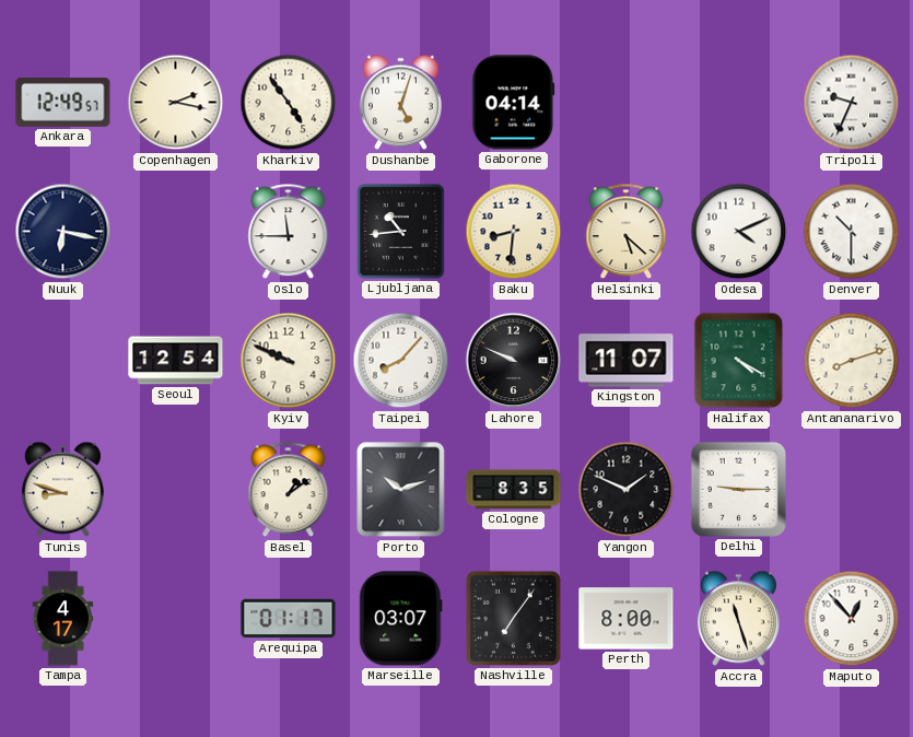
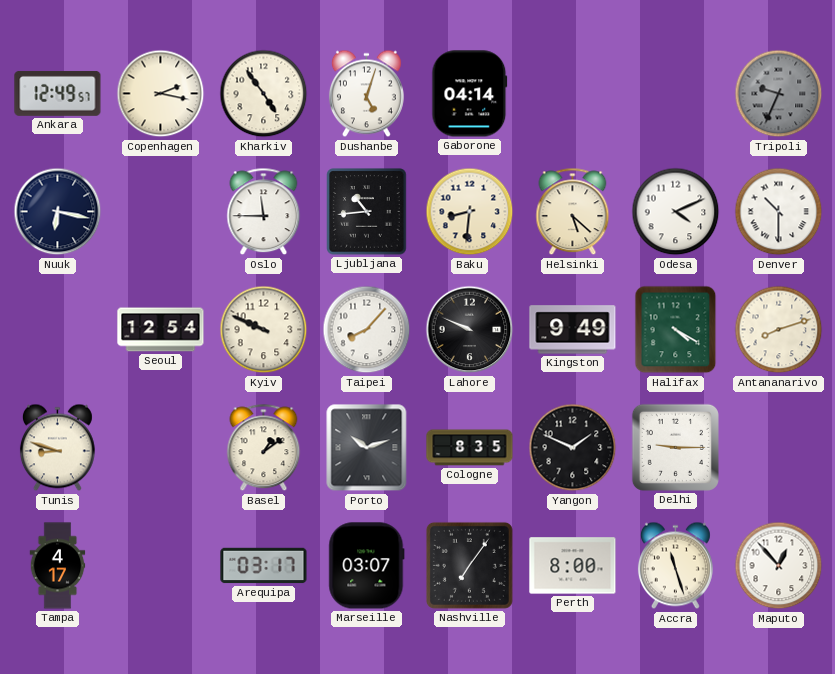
Tripoli dial: white -> grey
Kingston: 11:07 -> 9:49
Arequipa: 01:17 -> 03:17
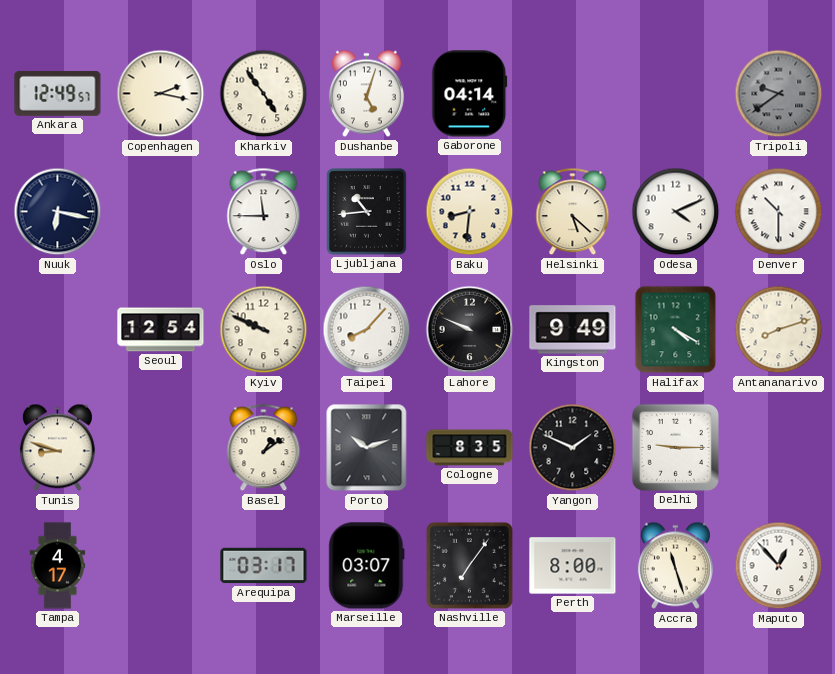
Tripoli: 9:34 -> 9:39
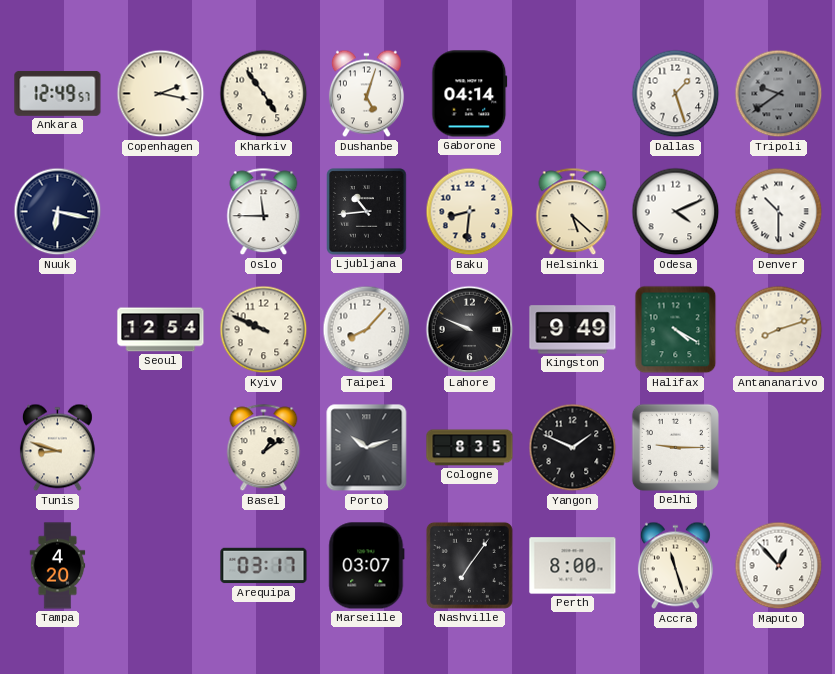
Dallas: none -> 1:27
Tampa: 4:17 -> 4:20
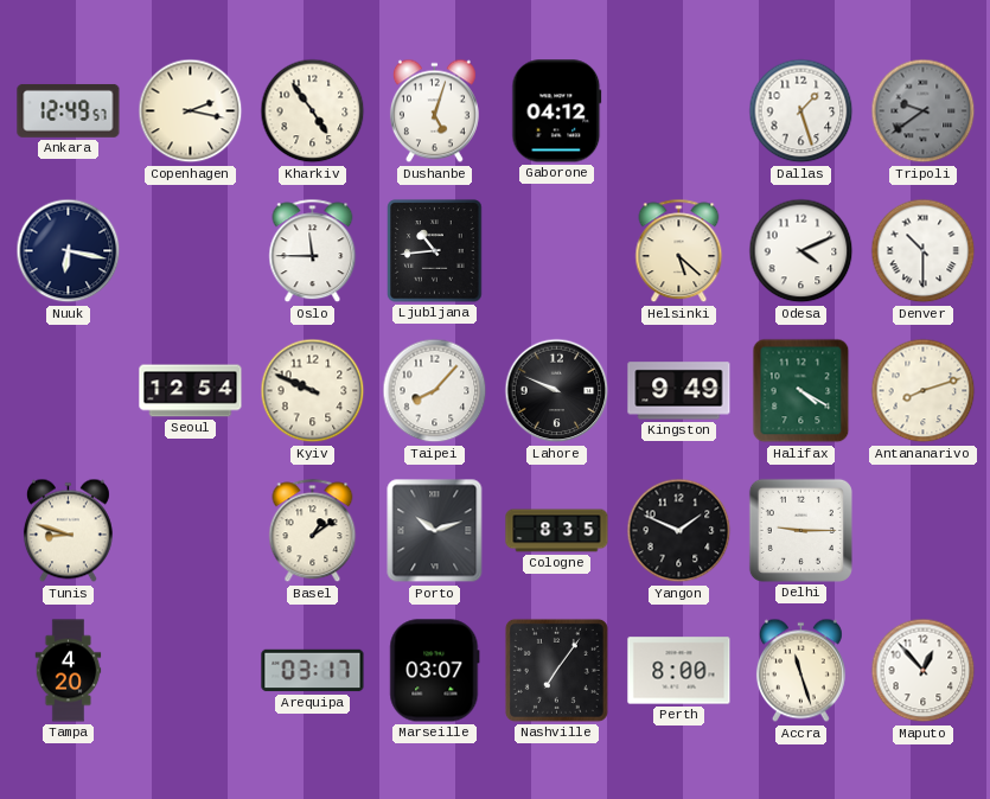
Gaborone: 04:14 -> 04:12
Baku: 8:31 -> none
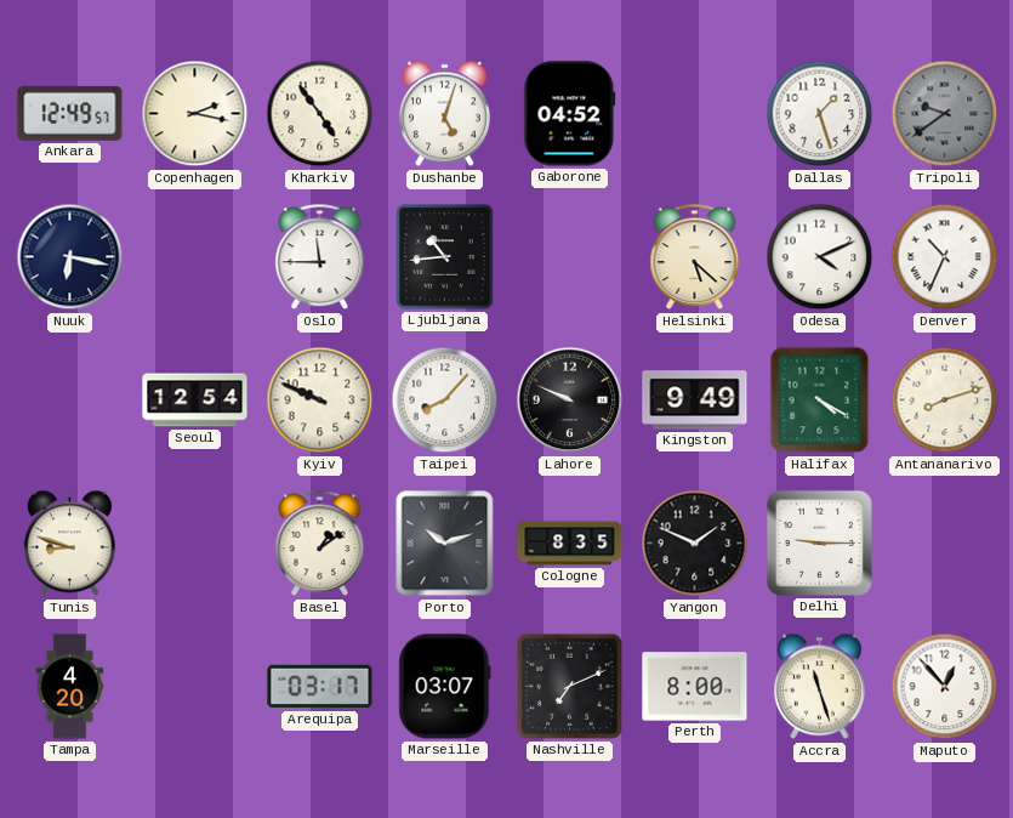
Gaborone: 04:12 -> 04:52
Denver: 10:30 -> 10:34
Nashville: 7:06 -> 7:11
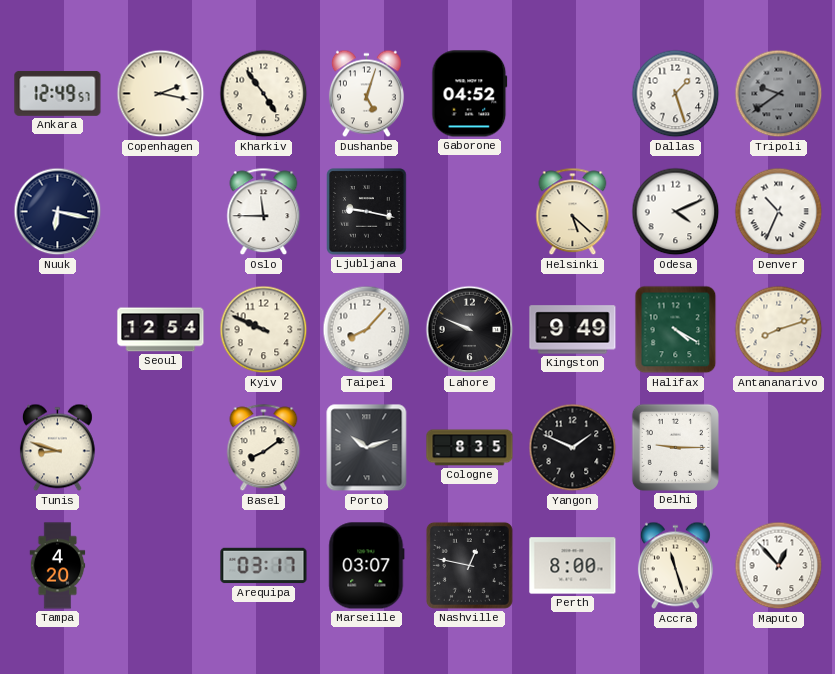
Ljubljana: 10:44 -> 9:17
Basel: 1:09 -> 8:09
Nashville: 7:11 -> 12:47
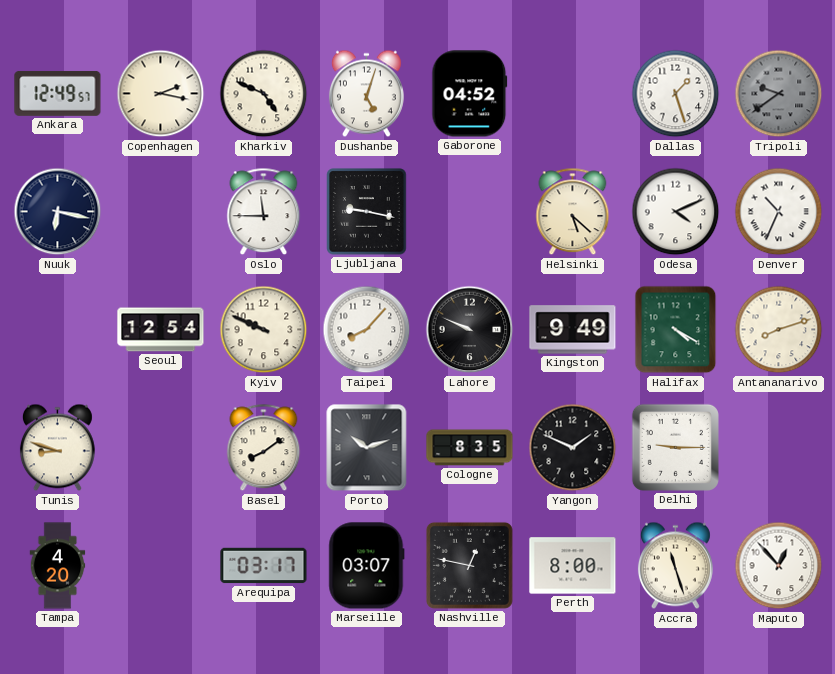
Kharkiv: 4:54 -> 4:49
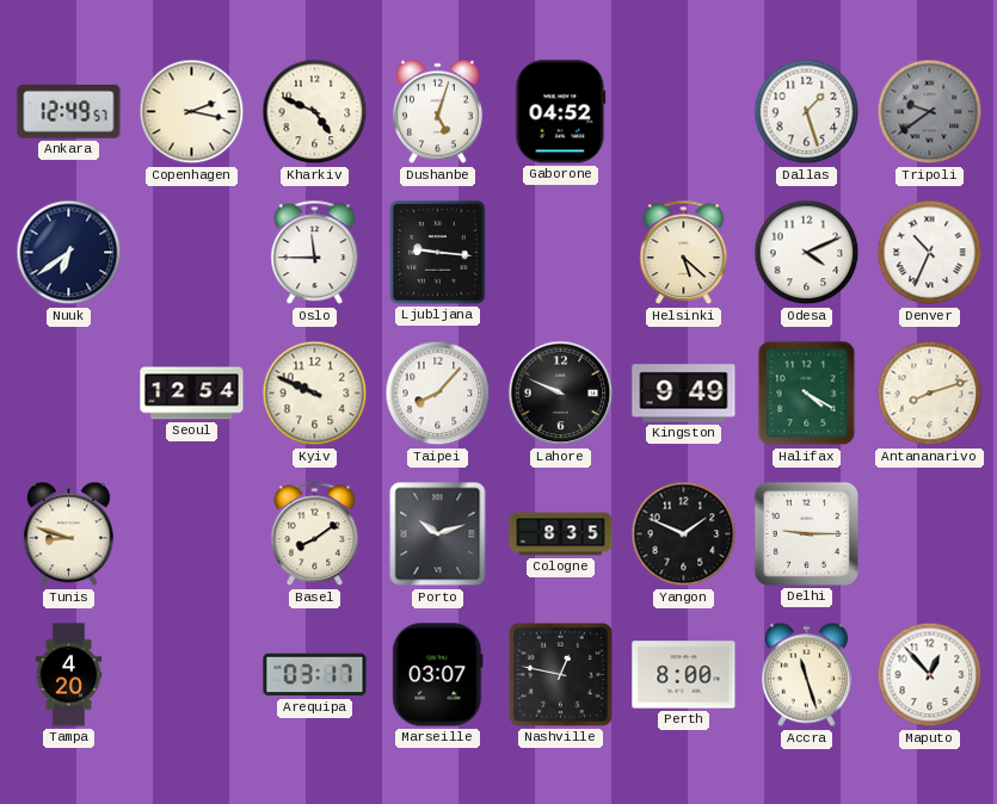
Nuuk: 6:17 -> 6:39
Ljubljana: 9:17 -> 9:16
